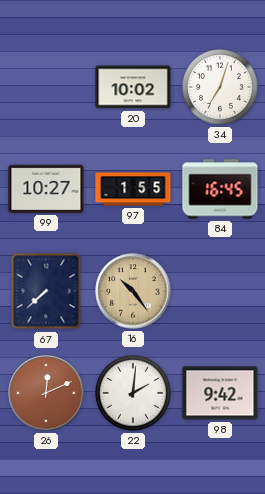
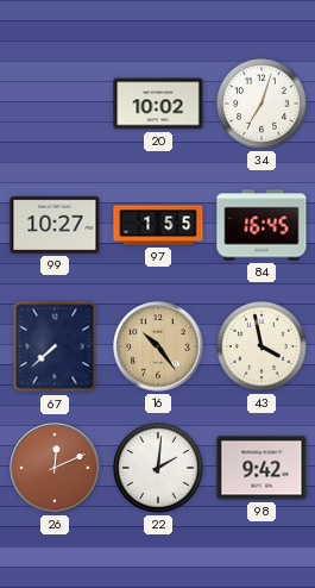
43: none -> 3:58
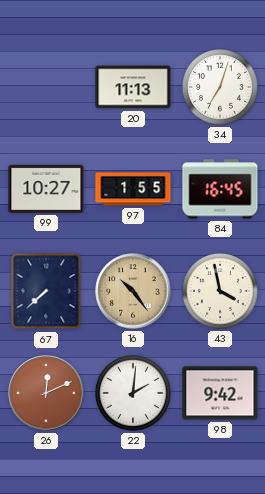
20: 10:02 -> 11:13
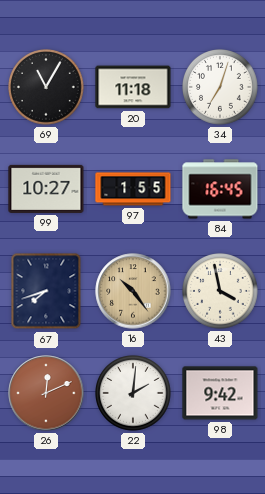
69: none -> 11:05
20: 11:13 -> 11:18
67: 7:38 -> 7:42
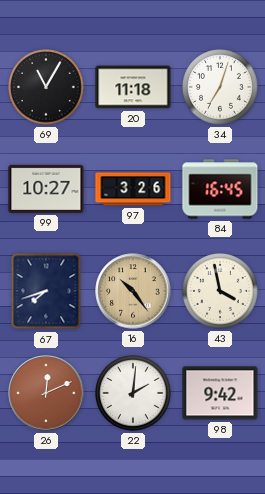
97: 1:55 -> 3:26
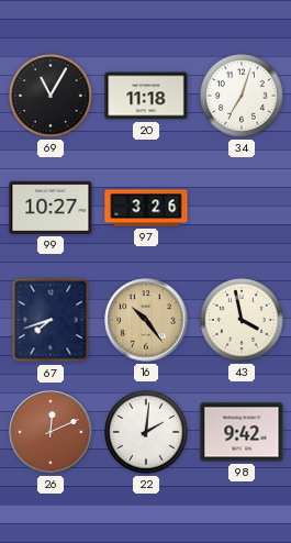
84: 16:45 -> none
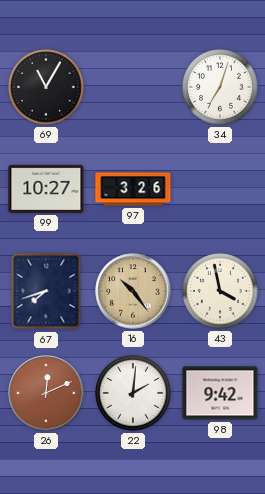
20: 11:18 -> none
